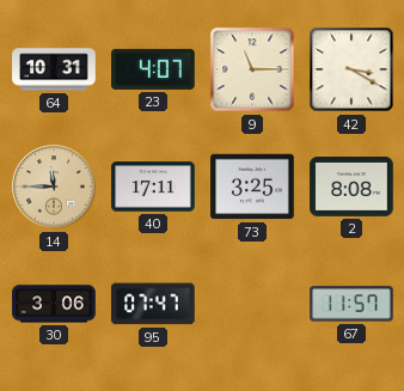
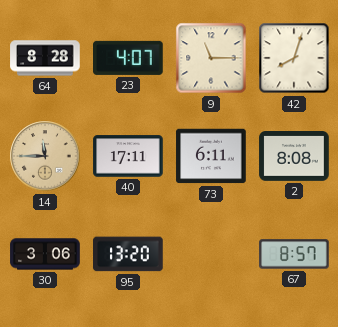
64: 10:31 -> 8:28
42: 3:20 -> 8:03
73: 3:25 -> 6:11
95: 07:47 -> 13:20
67: 11:57 -> 8:57
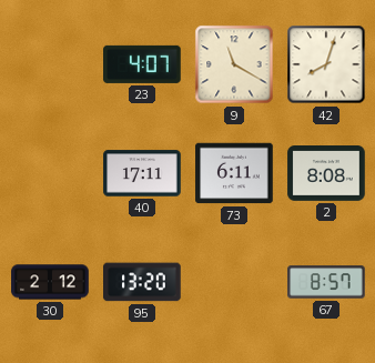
64: 8:28 -> none
9: 11:15 -> 11:20
14: 11:45 -> none
30: 3:06 -> 2:12
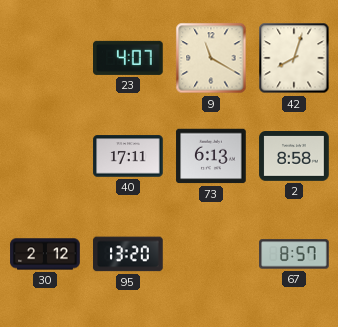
73: 6:11 -> 6:13
2: 8:08 -> 8:58
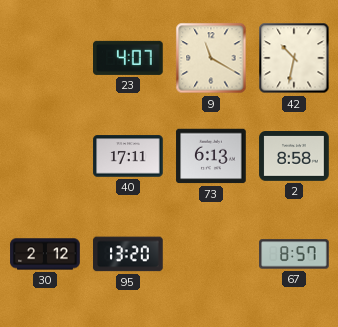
42: 8:03 -> 10:32
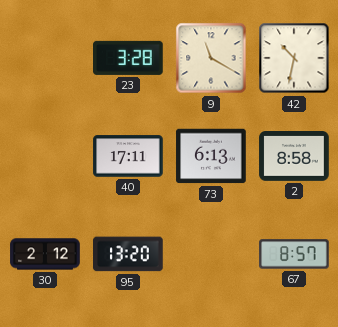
23: 4:07 -> 3:28
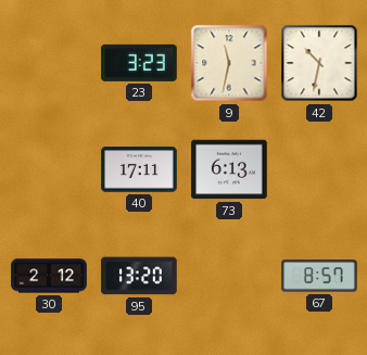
23: 3:28 -> 3:23
9: 11:20 -> 11:32
2: 8:58 -> none
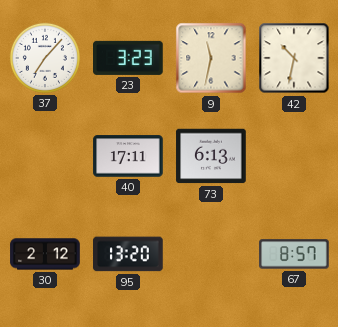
37: none -> 7:07
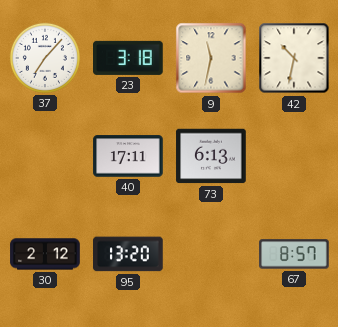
23: 3:23 -> 3:18
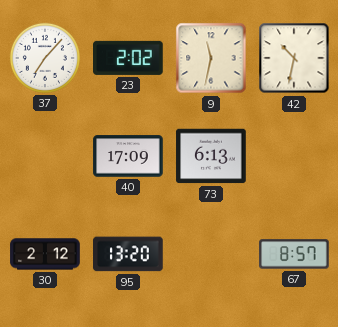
23: 3:18 -> 2:02
40: 17:11 -> 17:09
